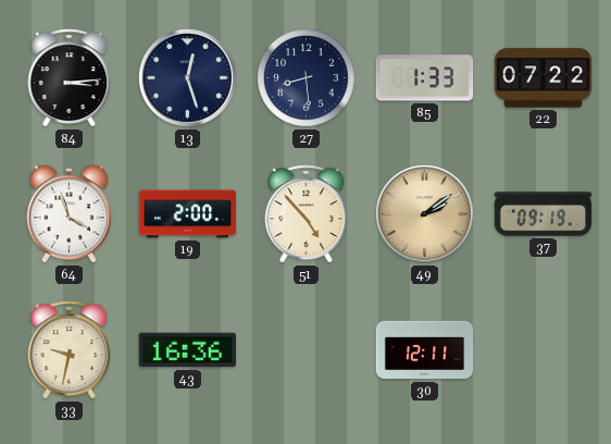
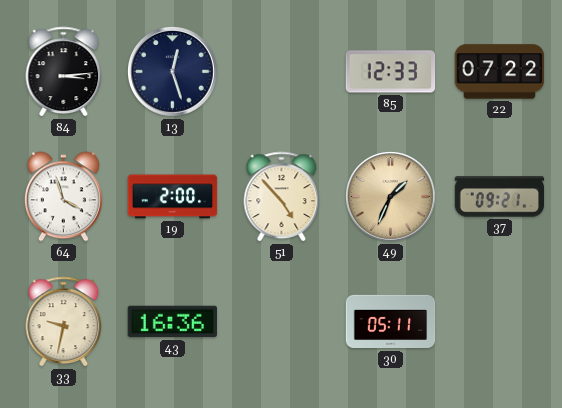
27: 8:29 -> none
85: 1:33 -> 12:33
49: 2:09 -> 1:34
37: 09:19 -> 09:21
30: 12:11 -> 05:11
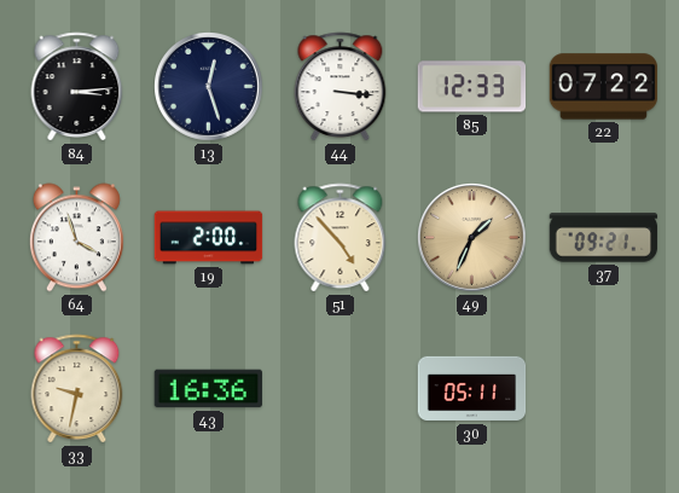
44: none -> 3:16
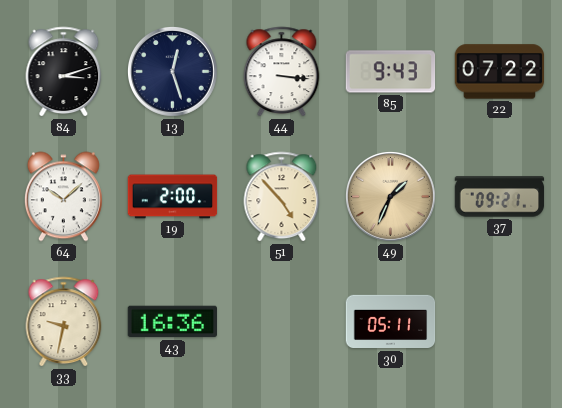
84: 3:14 -> 3:12
85: 12:33 -> 9:43
64: 3:57 -> 10:08
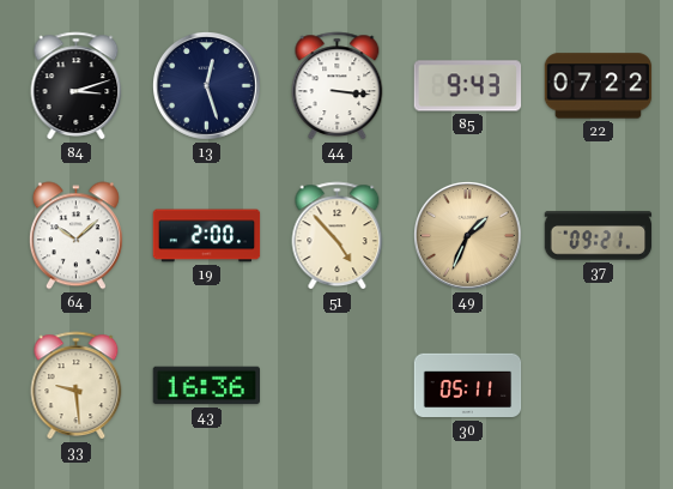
33: 9:32 -> 9:29
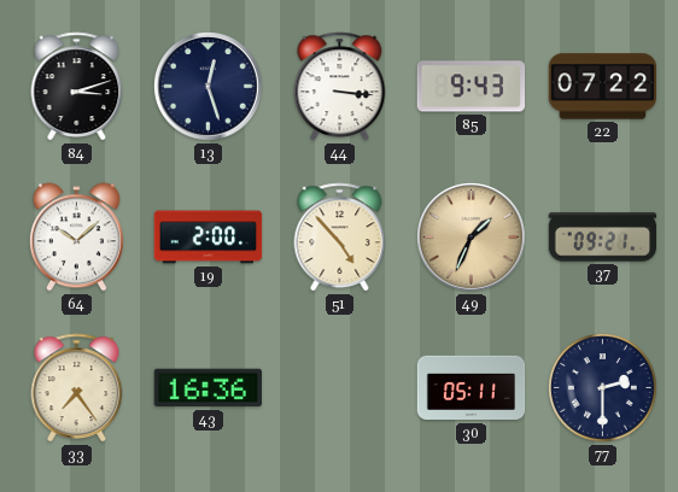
33: 9:29 -> 7:24
77: none -> 2:30
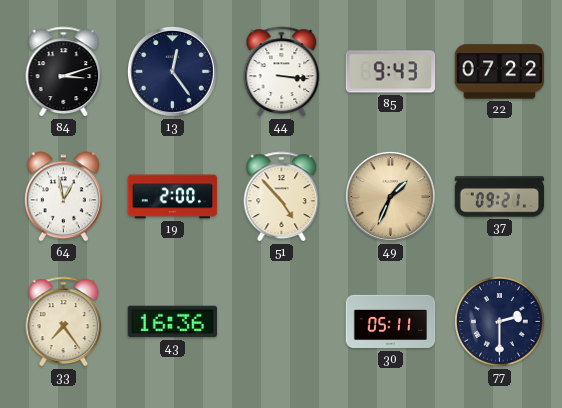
13: 12:27 -> 12:24
64: 10:08 -> 12:58
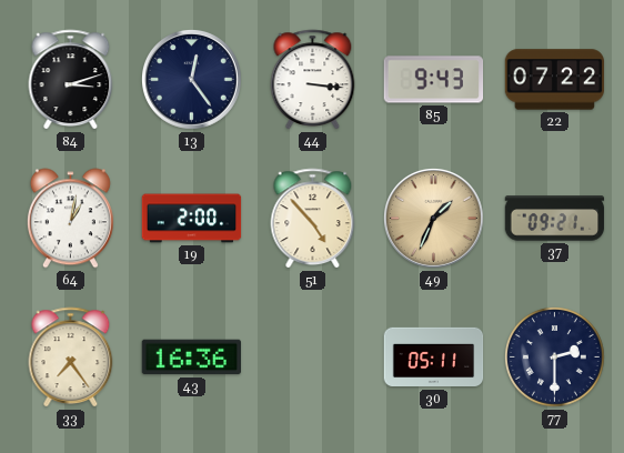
64: 12:58 -> 1:02
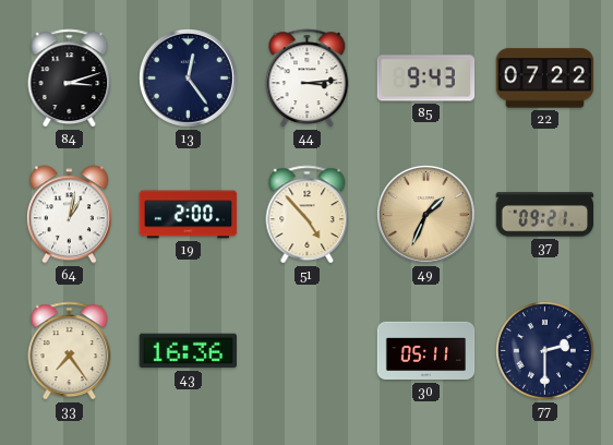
44: 3:16 -> 3:14
